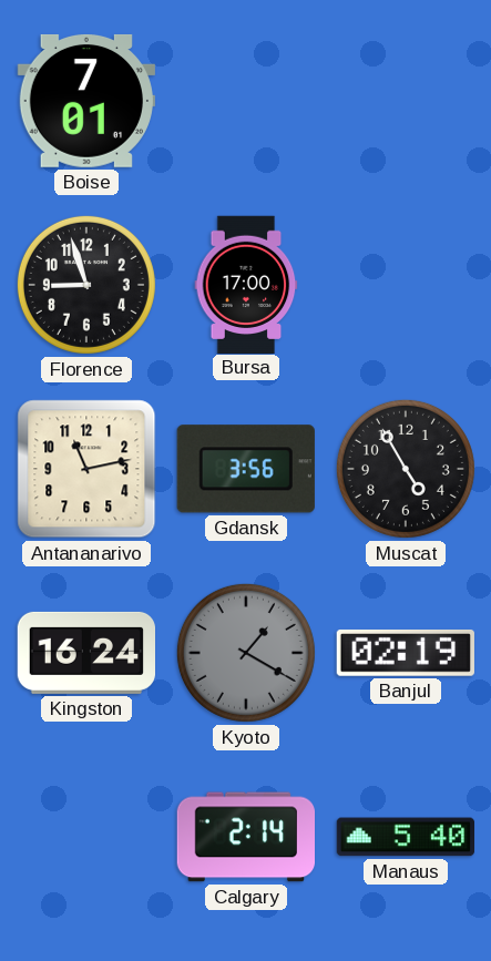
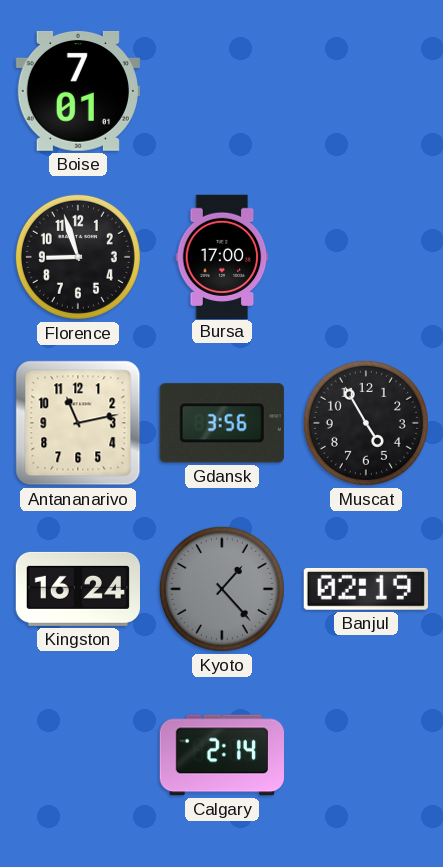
Kyoto: 1:20 -> 1:23
Manaus: 5:40 -> none
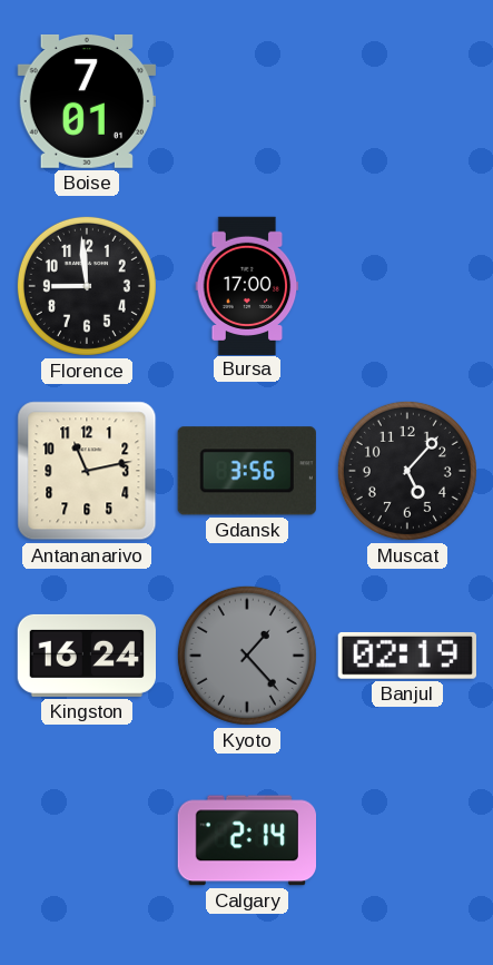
Florence: 8:57 -> 8:59
Muscat: 4:55 -> 5:07
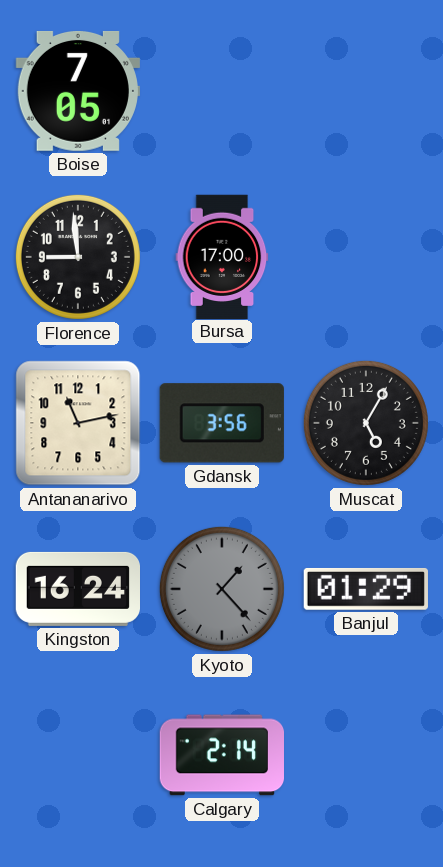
Boise: 7:01 -> 7:05
Muscat: 5:07 -> 5:05
Banjul: 02:19 -> 01:29
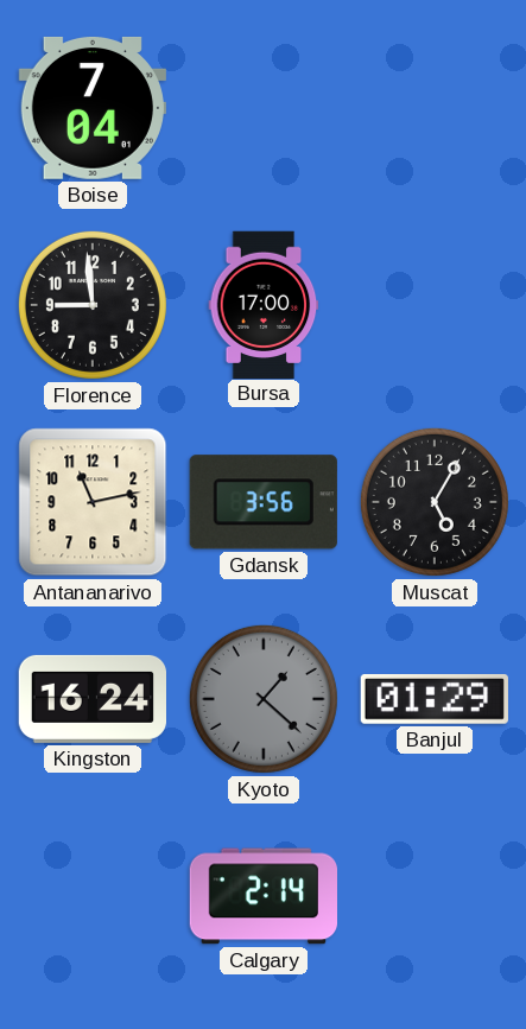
Boise: 7:05 -> 7:04
Kyoto: 1:23 -> 1:22
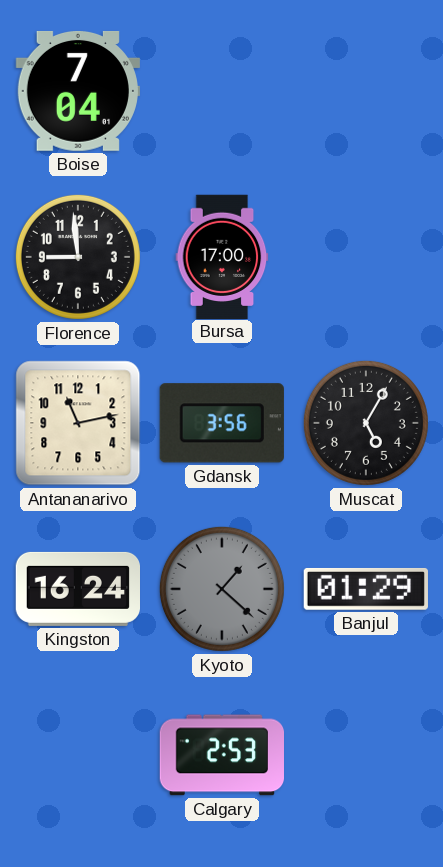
Calgary: 2:14 -> 2:53
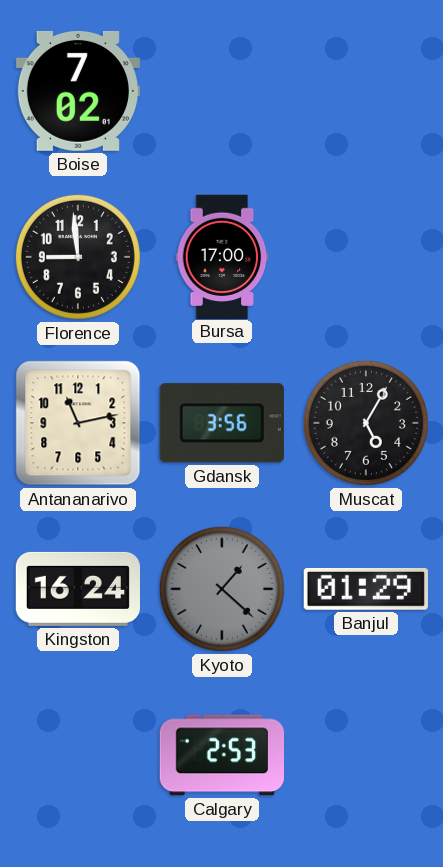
Boise: 7:04 -> 7:02
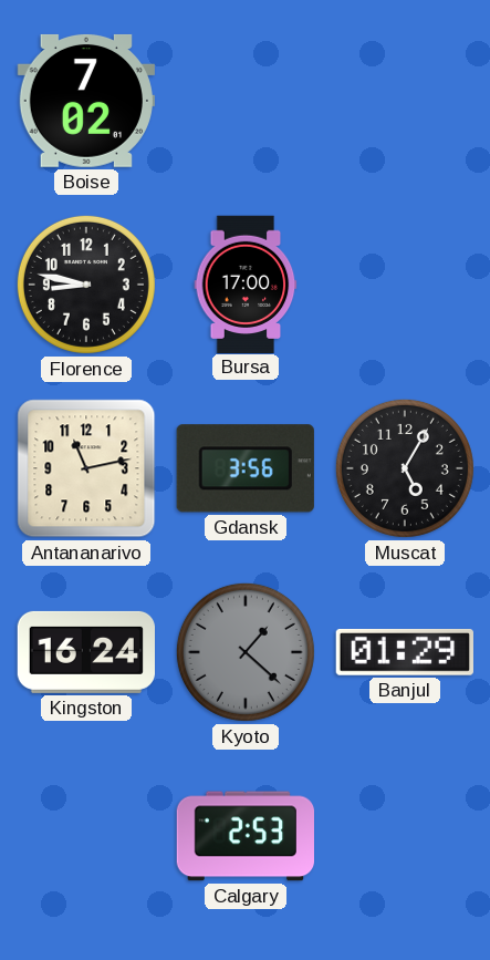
Florence: 8:59 -> 8:47
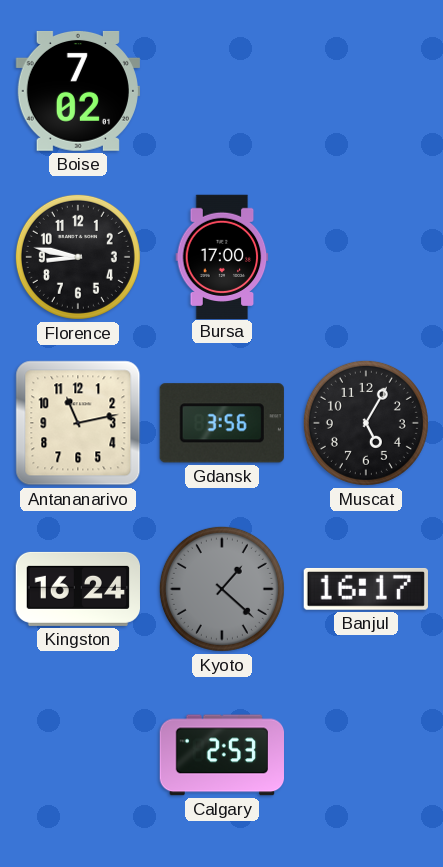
Banjul: 01:29 -> 16:17
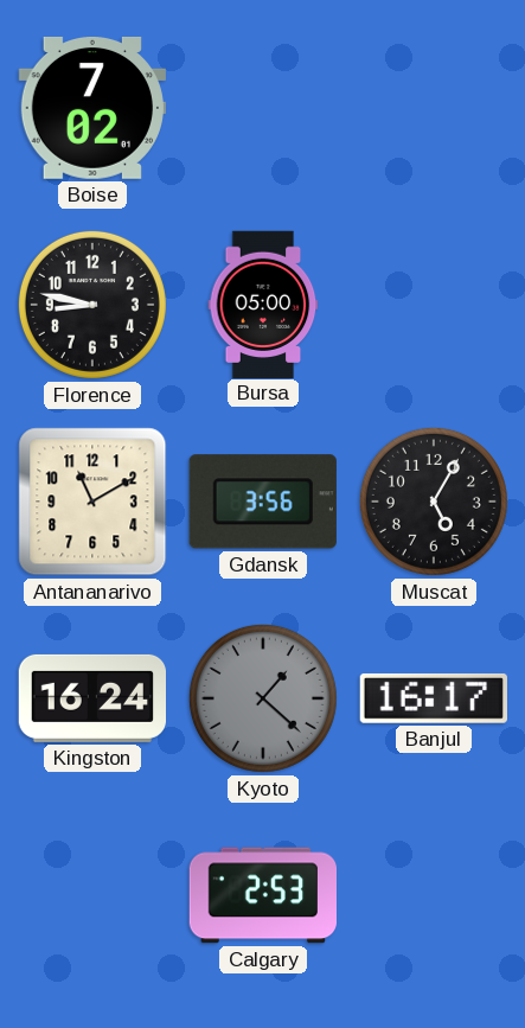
Bursa: 17:00 -> 05:00
Antananarivo: 11:13 -> 11:10
